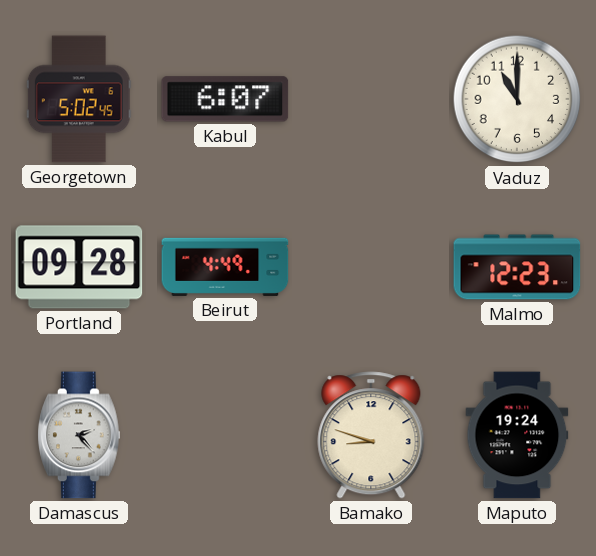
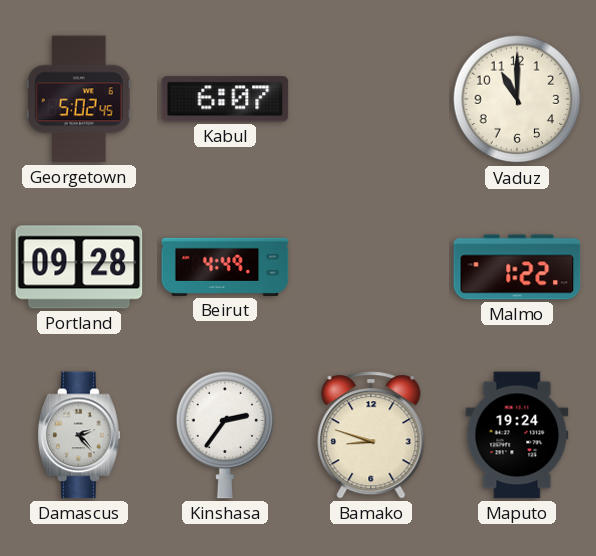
Malmo: 12:23 -> 1:22
Kinshasa: none -> 2:36
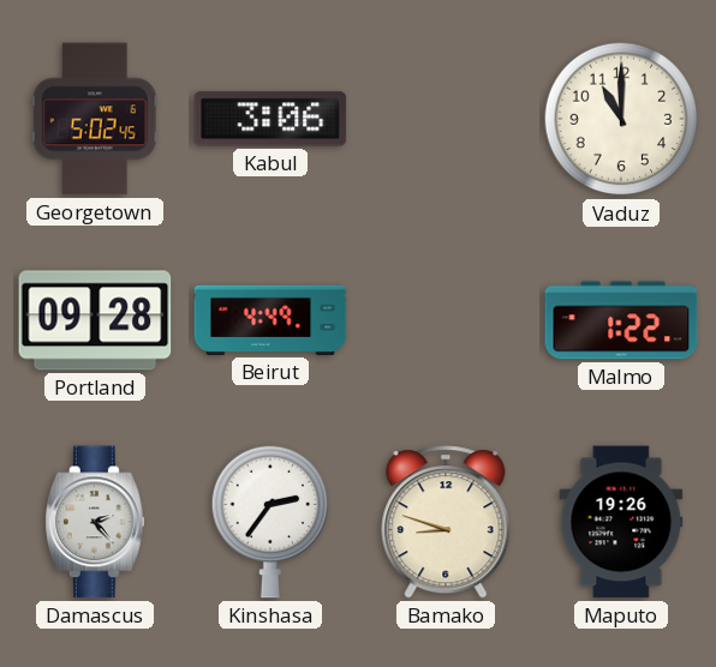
Kabul: 6:07 -> 3:06
Maputo: 19:24 -> 19:26
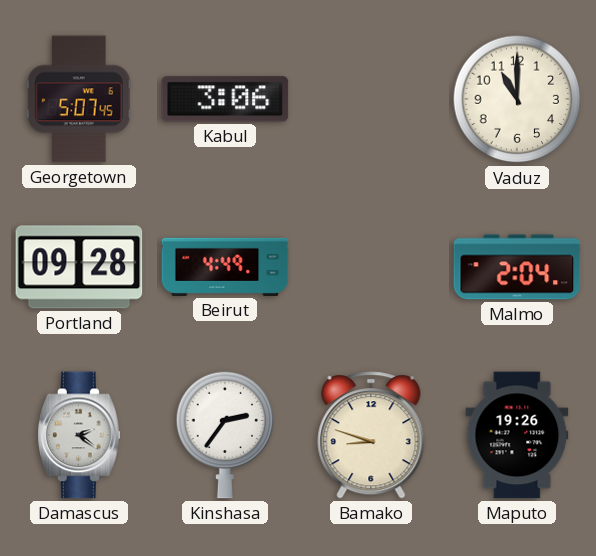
Georgetown: 5:02 -> 5:07
Malmo: 1:22 -> 2:04
Damascus: 2:23 -> 2:21
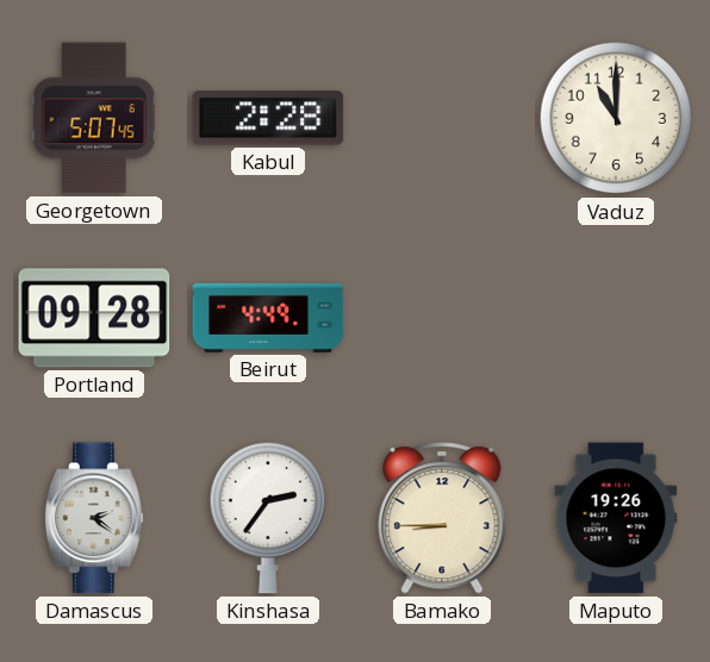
Kabul: 3:06 -> 2:28
Malmo: 2:04 -> none
Bamako: 8:48 -> 8:45
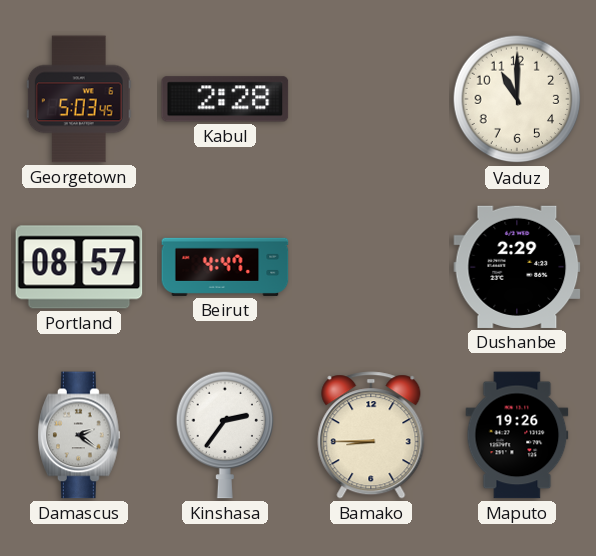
Georgetown: 5:07 -> 5:03
Portland: 09:28 -> 08:57
Beirut: 4:49 -> 4:47
Dushanbe: none -> 2:29
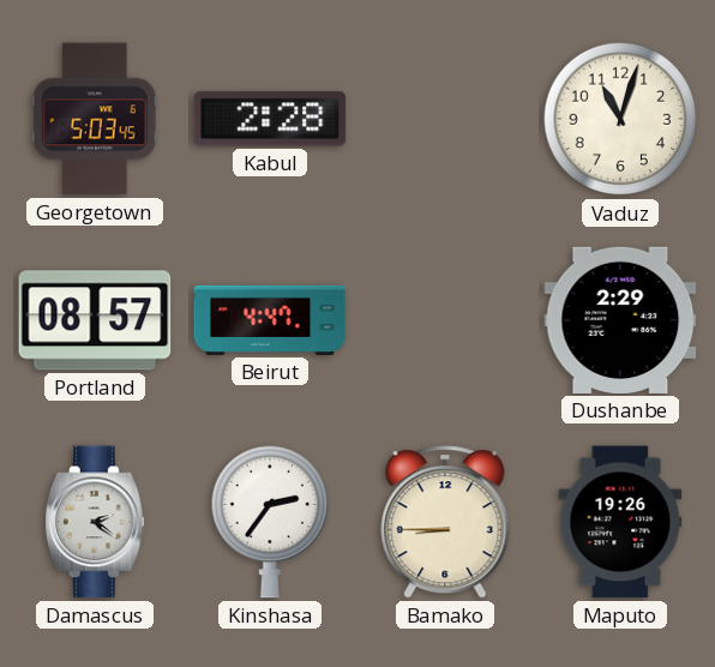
Vaduz: 11:00 -> 11:03
